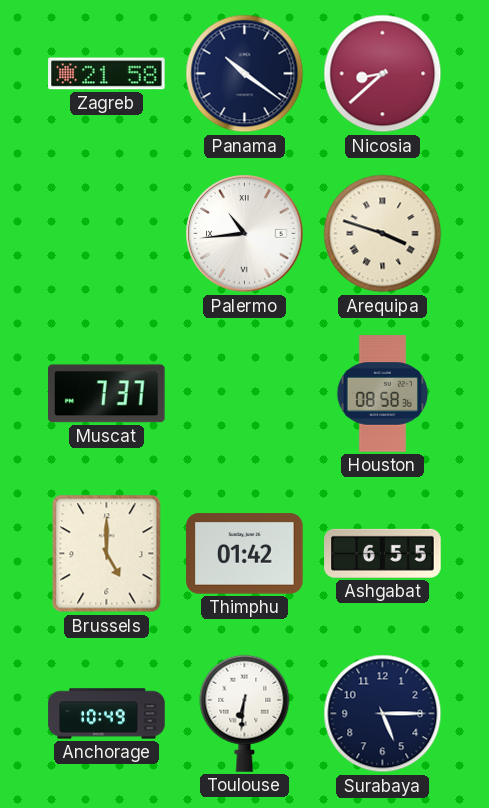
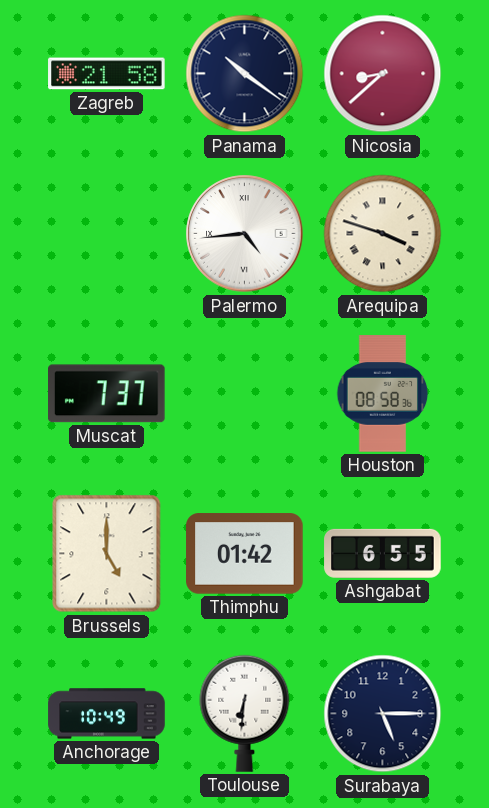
Palermo: 10:44 -> 4:44
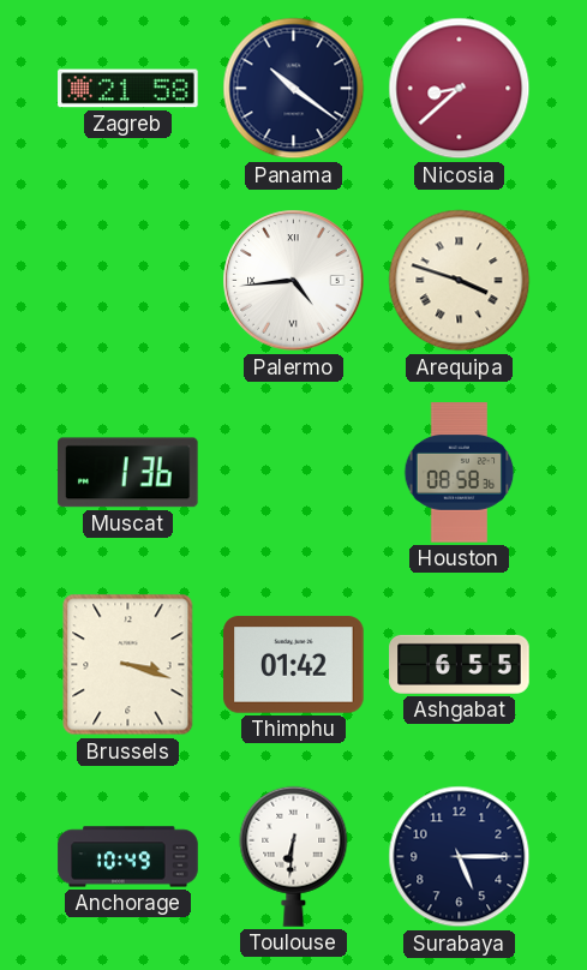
Muscat: 7:37 -> 1:36
Brussels: 5:00 -> 3:18
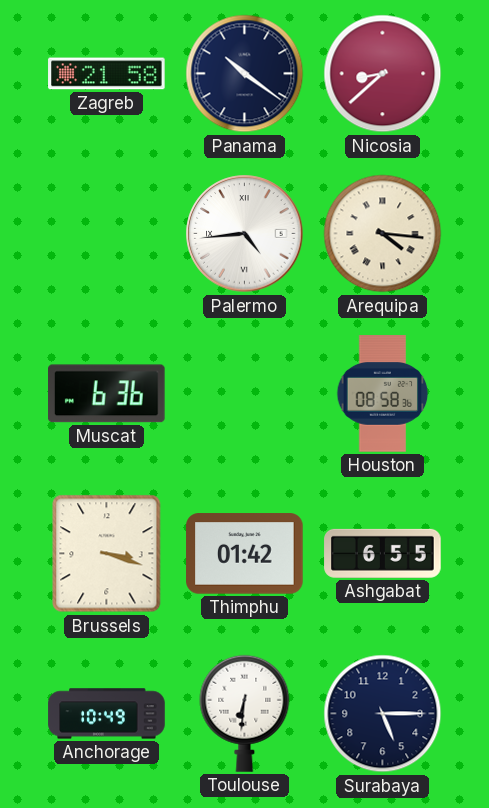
Arequipa: 3:48 -> 4:16
Muscat: 1:36 -> 6:36
